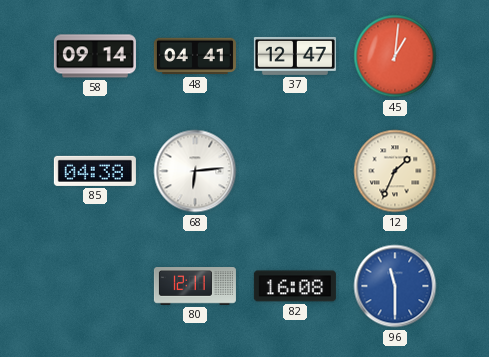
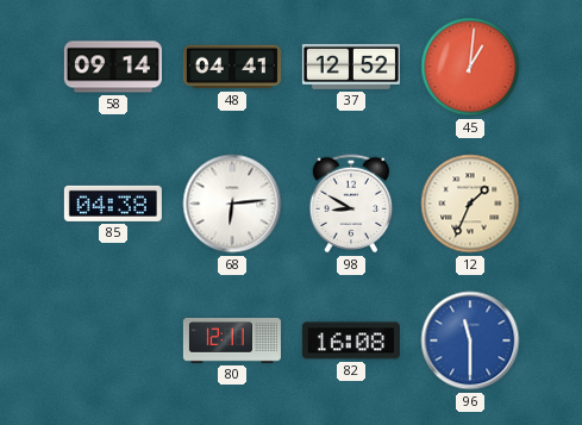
37: 12:47 -> 12:52
98: none -> 8:50
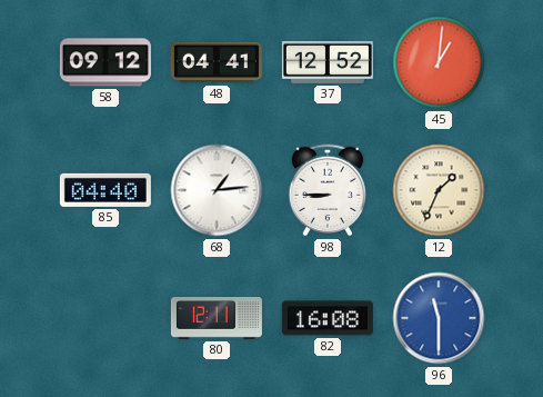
58: 09:14 -> 09:12
85: 04:38 -> 04:40
68: 6:14 -> 1:14
98: 8:50 -> 8:45
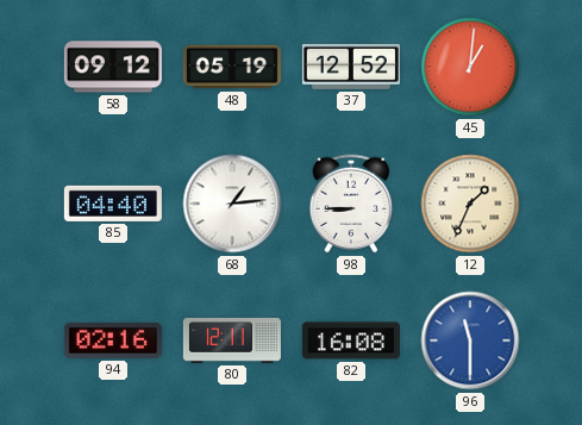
48: 04:41 -> 05:19
94: none -> 02:16
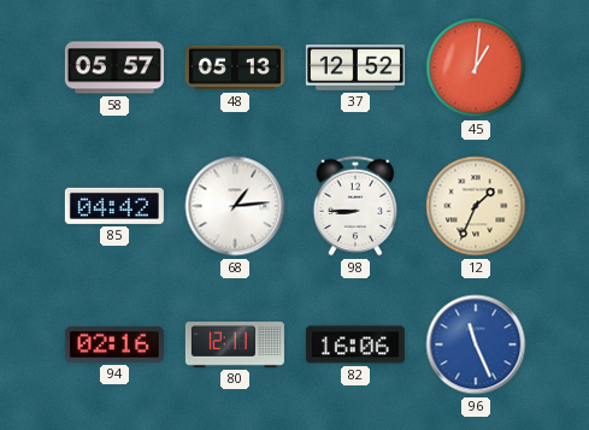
58: 09:12 -> 05:57
48: 05:19 -> 05:13
85: 04:40 -> 04:42
82: 16:08 -> 16:06
96: 11:30 -> 11:26
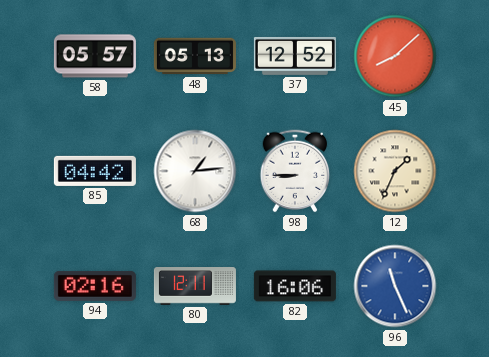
45: 1:01 -> 8:08
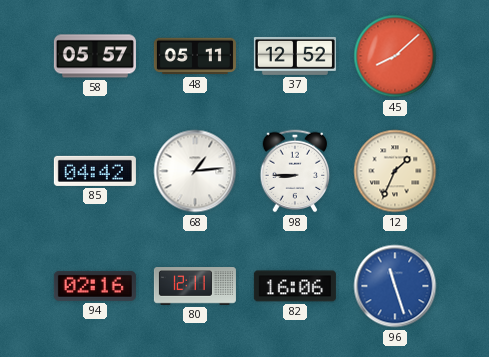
48: 05:13 -> 05:11
96: 11:26 -> 11:27
